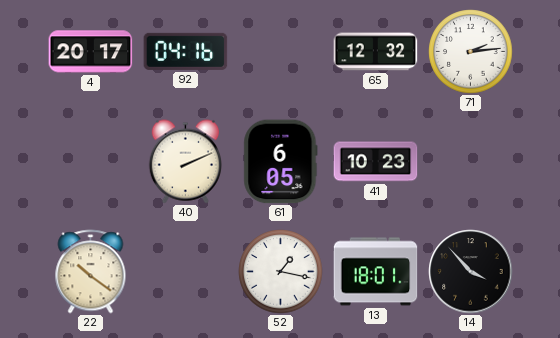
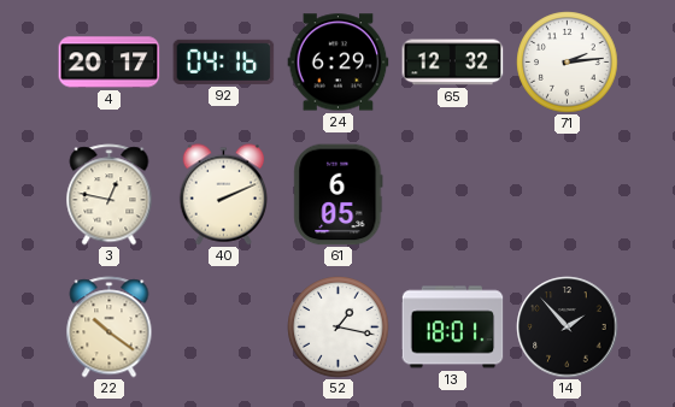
24: none -> 6:29
3: none -> 12:47
41: 10:23 -> none
14: 3:53 -> 1:53
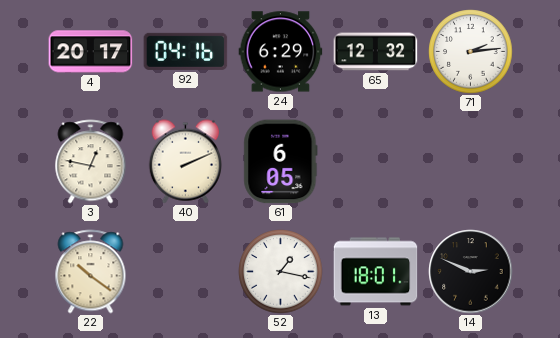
14: 1:53 -> 2:49
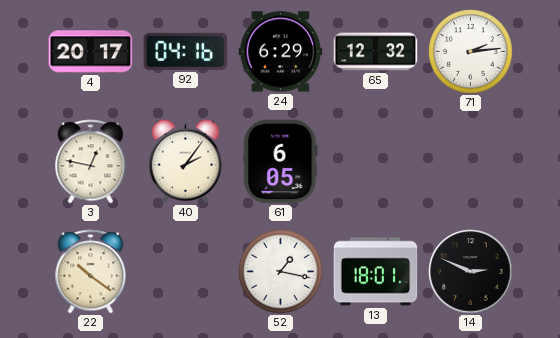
40: 2:11 -> 2:06
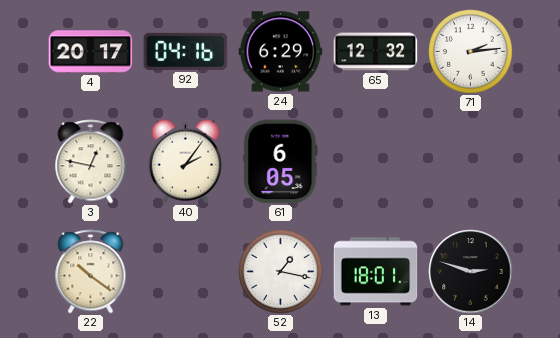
14: 2:49 -> 2:48
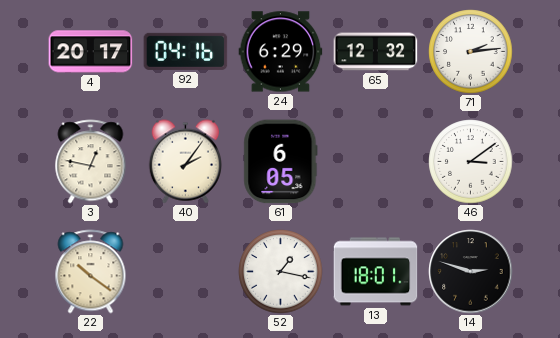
46: none -> 3:09
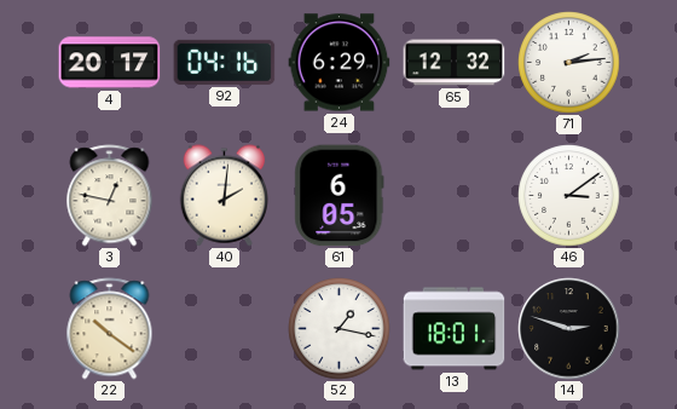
40: 2:06 -> 2:01
